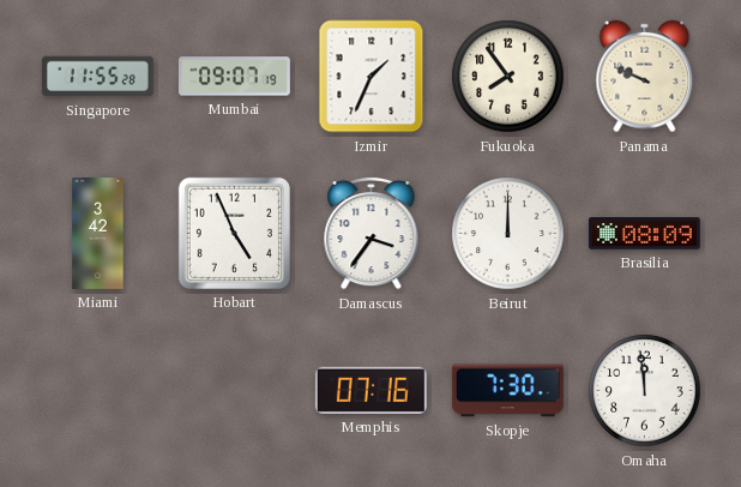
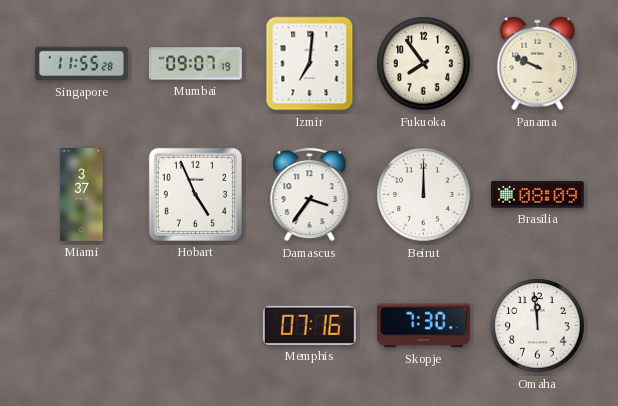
Izmir: 1:34 -> 7:01
Miami: 3:42 -> 3:37
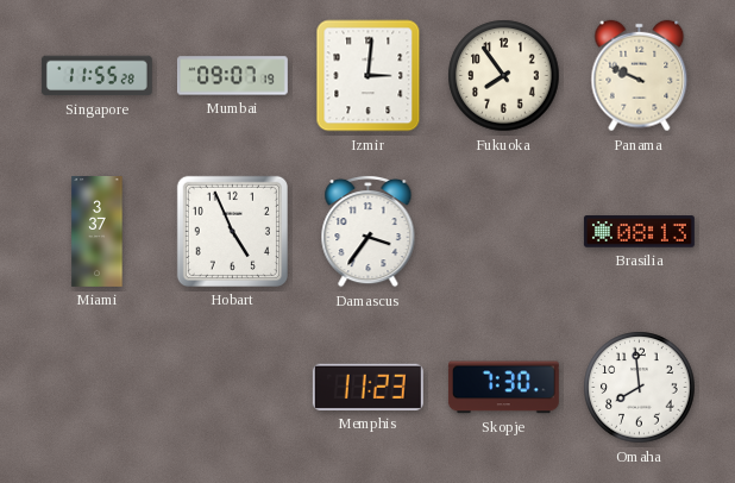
Izmir: 7:01 -> 3:01
Beirut: 12:00 -> none
Brasilia: 08:09 -> 08:13
Memphis: 07:16 -> 11:23
Omaha: 11:59 -> 7:59
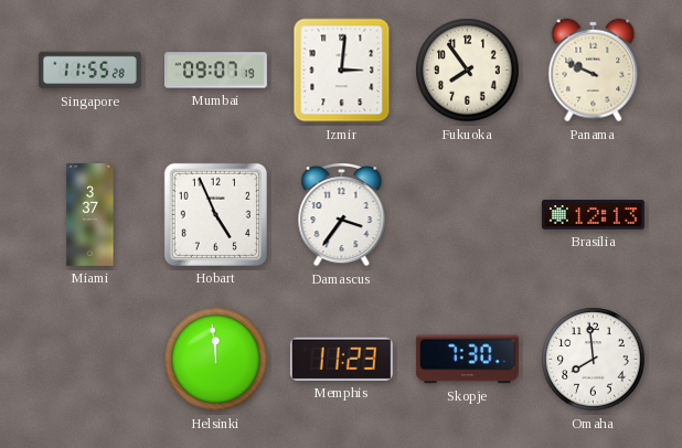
Brasilia: 08:13 -> 12:13
Helsinki: none -> 11:59
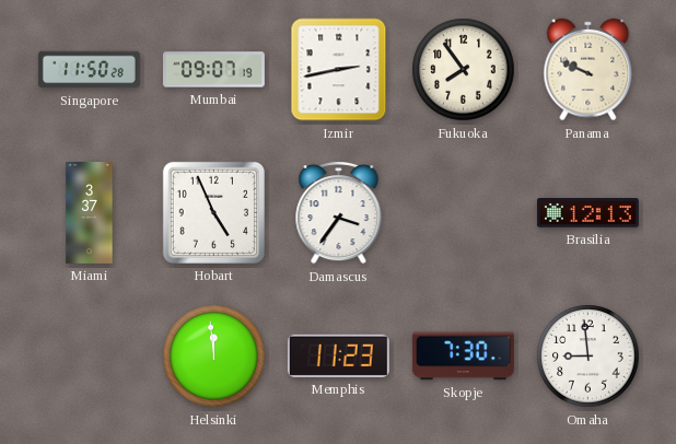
Singapore: 11:55 -> 11:50
Izmir: 3:01 -> 2:43
Omaha: 7:59 -> 8:59
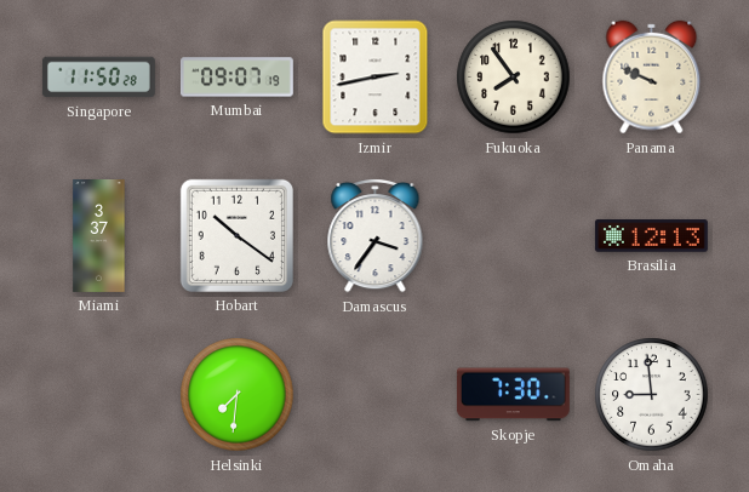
Hobart: 4:56 -> 10:21
Helsinki: 11:59 -> 7:31
Memphis: 11:23 -> none
